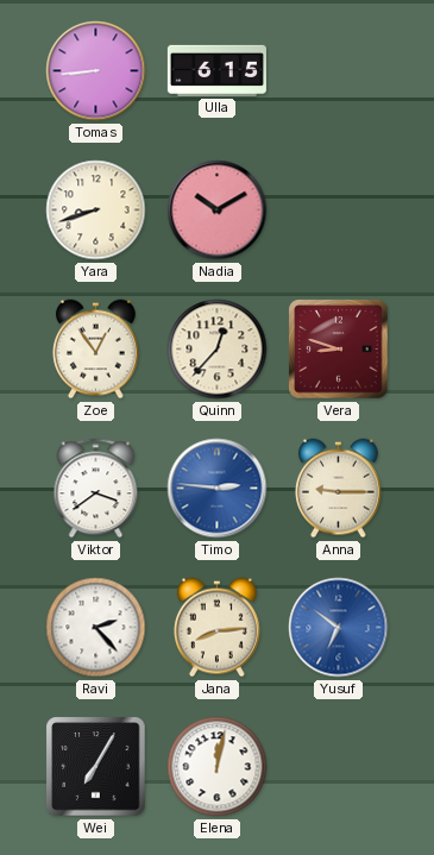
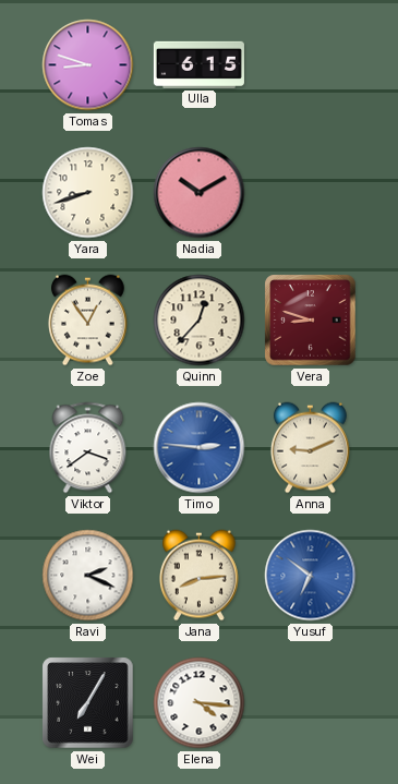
Tomas: 8:44 -> 8:48
Anna: 9:15 -> 9:11
Ravi: 2:23 -> 2:19
Elena: 12:02 -> 4:16
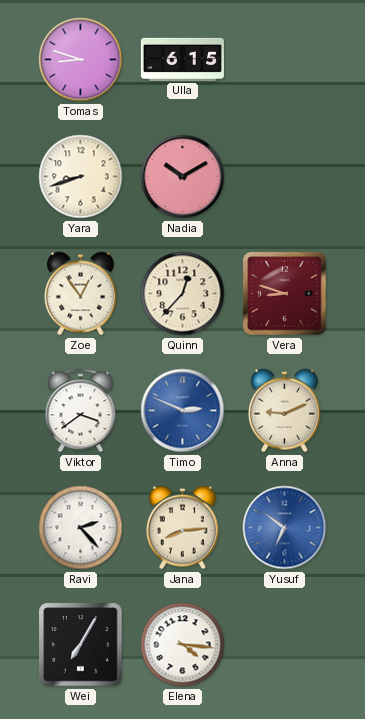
Timo: 2:46 -> 2:49
Ravi: 2:19 -> 2:23
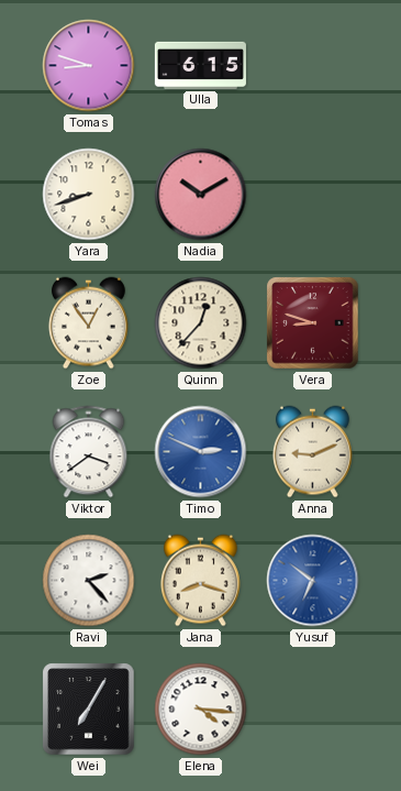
Jana: 8:14 -> 8:18
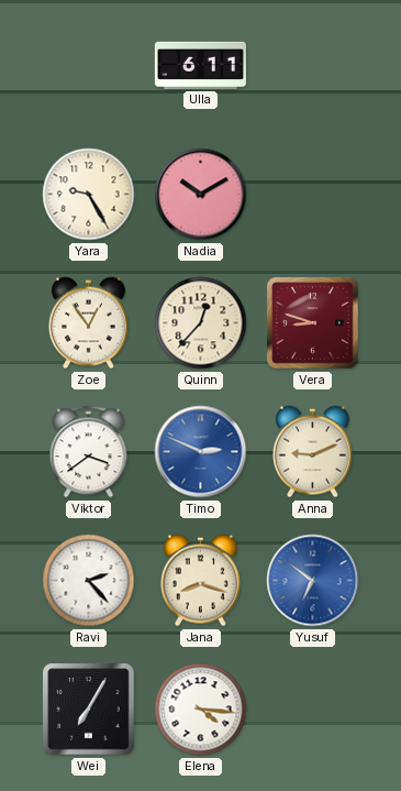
Tomas: 8:48 -> none
Ulla: 6:15 -> 6:11
Yara: 8:42 -> 9:25
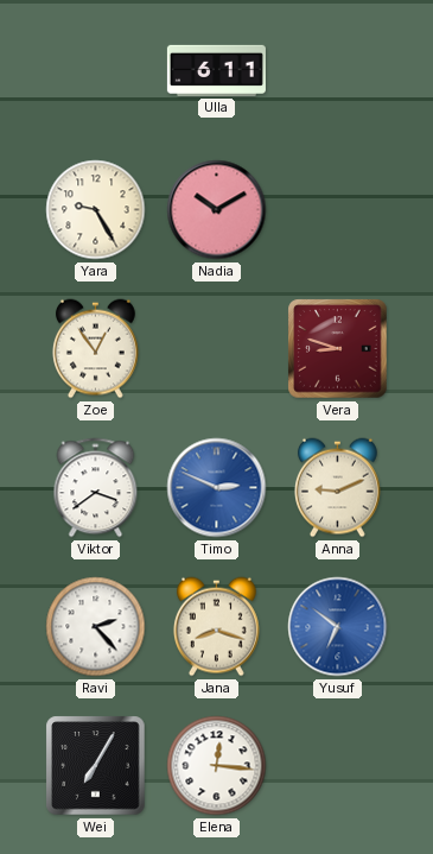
Quinn: 12:37 -> none
Elena: 4:16 -> 12:16
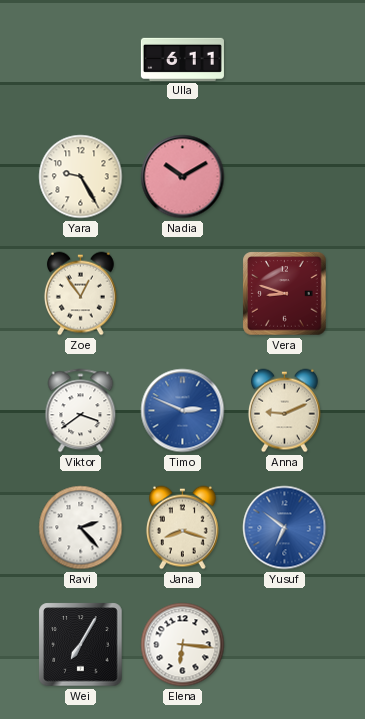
Elena: 12:16 -> 6:16
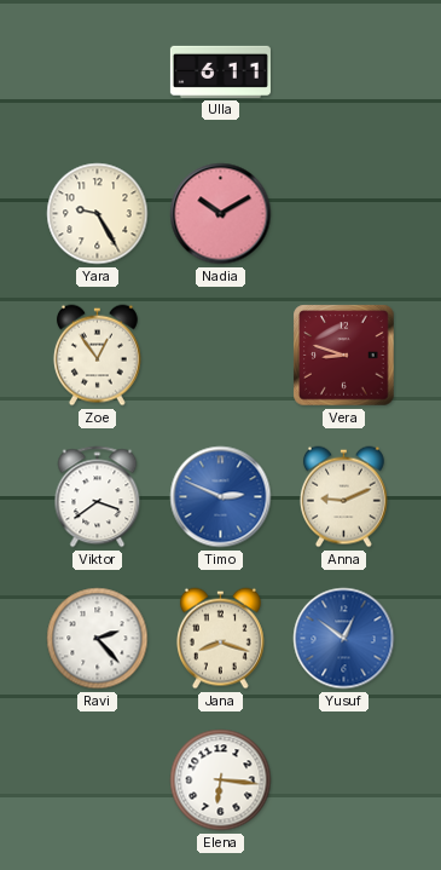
Yusuf: 6:51 -> 12:51
Wei: 7:05 -> none
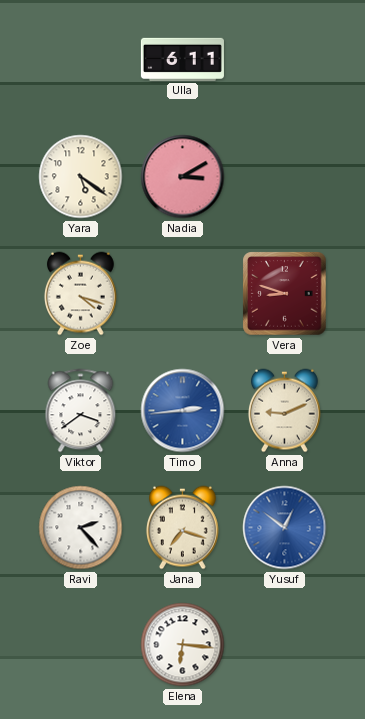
Yara: 9:25 -> 5:21
Nadia: 10:10 -> 3:10
Zoe: 12:54 -> 4:18
Timo: 2:49 -> 2:44
Jana: 8:18 -> 7:18
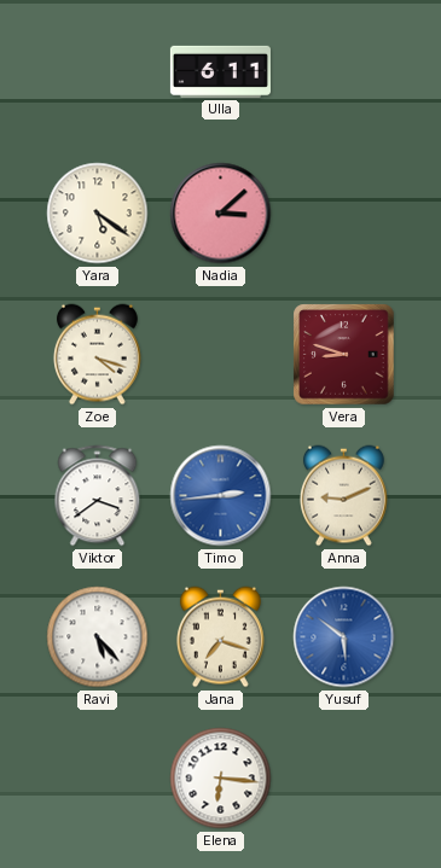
Nadia: 3:10 -> 3:08
Ravi: 2:23 -> 5:23
Yusuf: 12:51 -> 5:51
